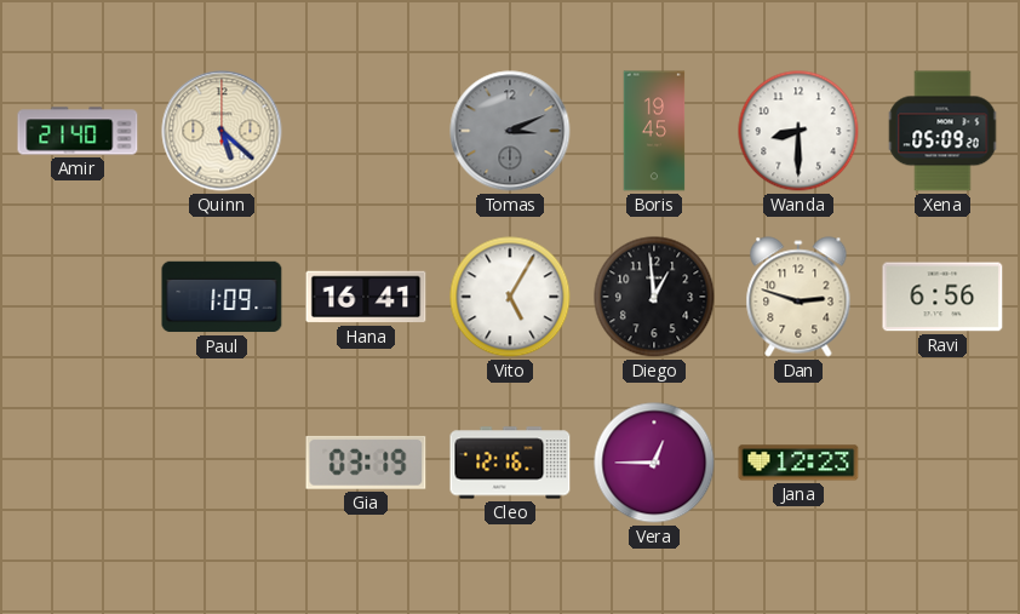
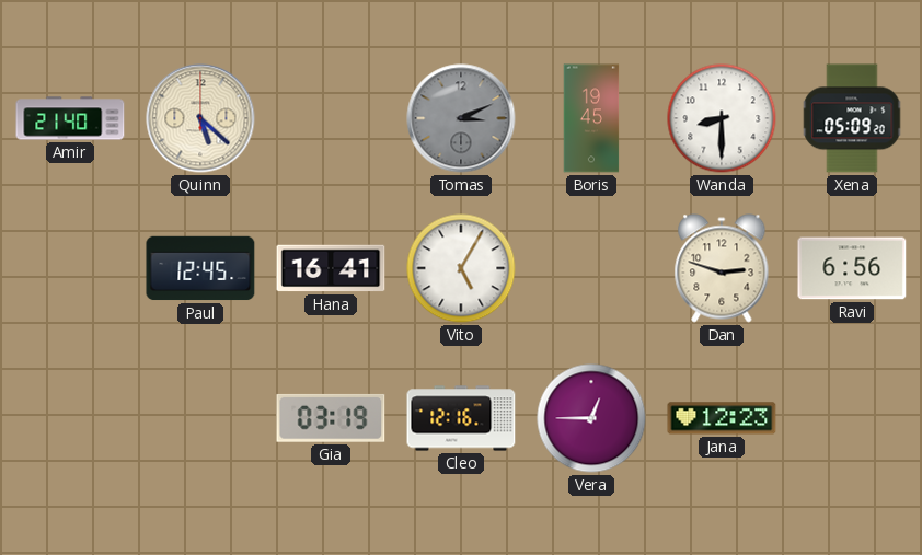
Paul: 1:09 -> 12:45
Diego: 12:59 -> none
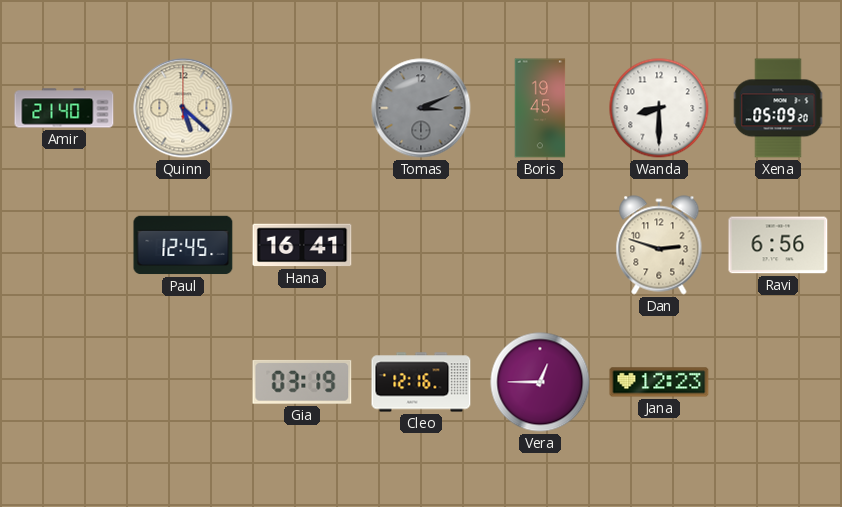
Vito: 5:05 -> none
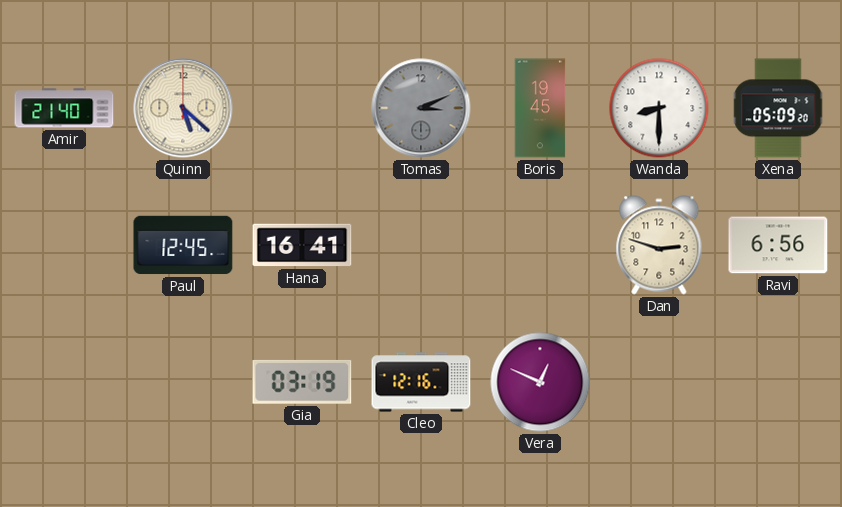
Vera: 12:45 -> 12:49
Jana: 12:23 -> none
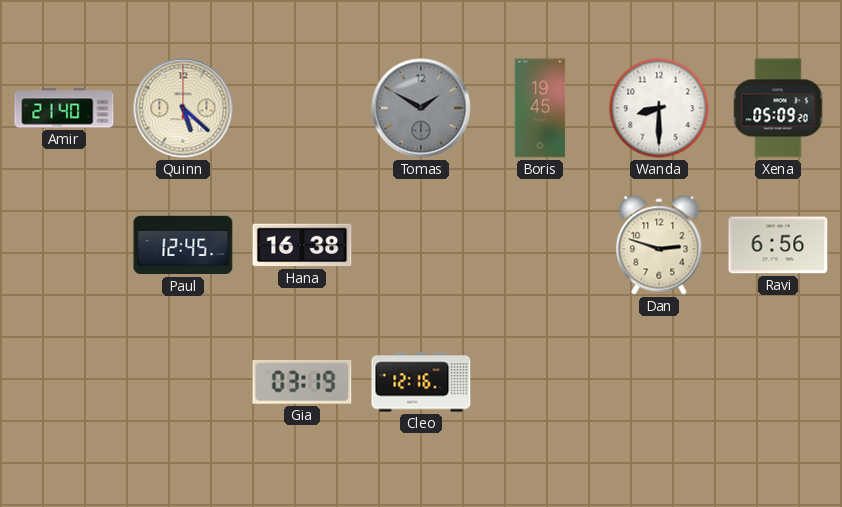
Tomas: 3:11 -> 1:50
Hana: 16:41 -> 16:38
Vera: 12:49 -> none
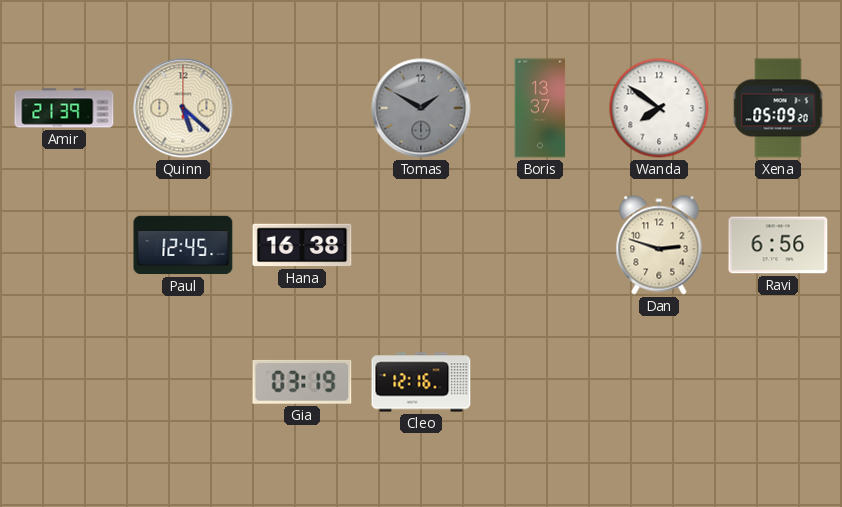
Amir: 21:40 -> 21:39
Boris: 19:45 -> 13:37
Wanda: 8:30 -> 7:51
